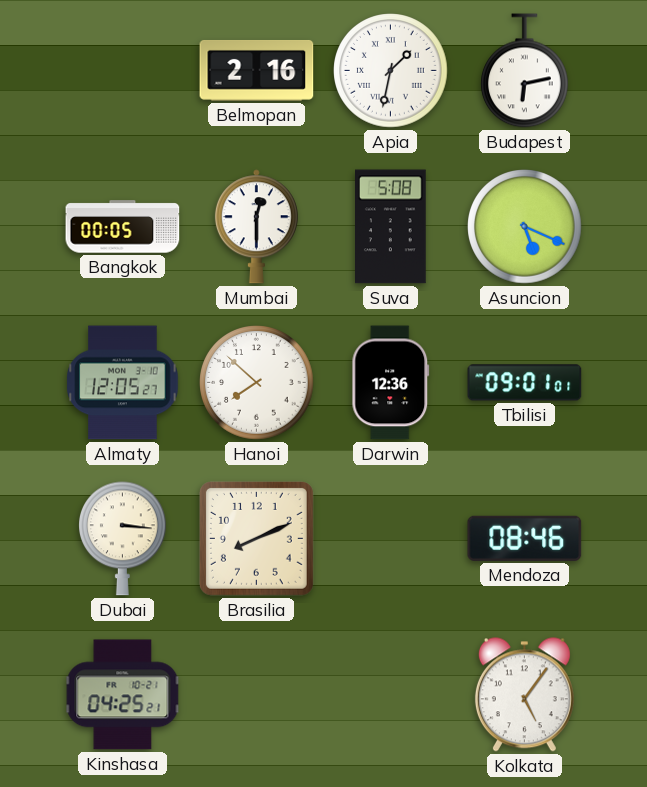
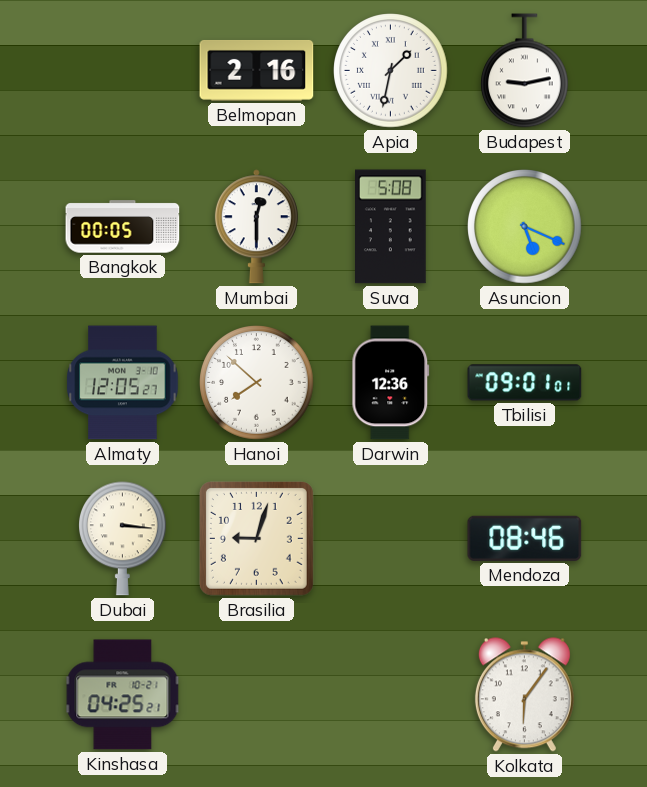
Budapest: 6:13 -> 9:13
Brasilia: 8:11 -> 9:03
Kolkata: 5:06 -> 6:06
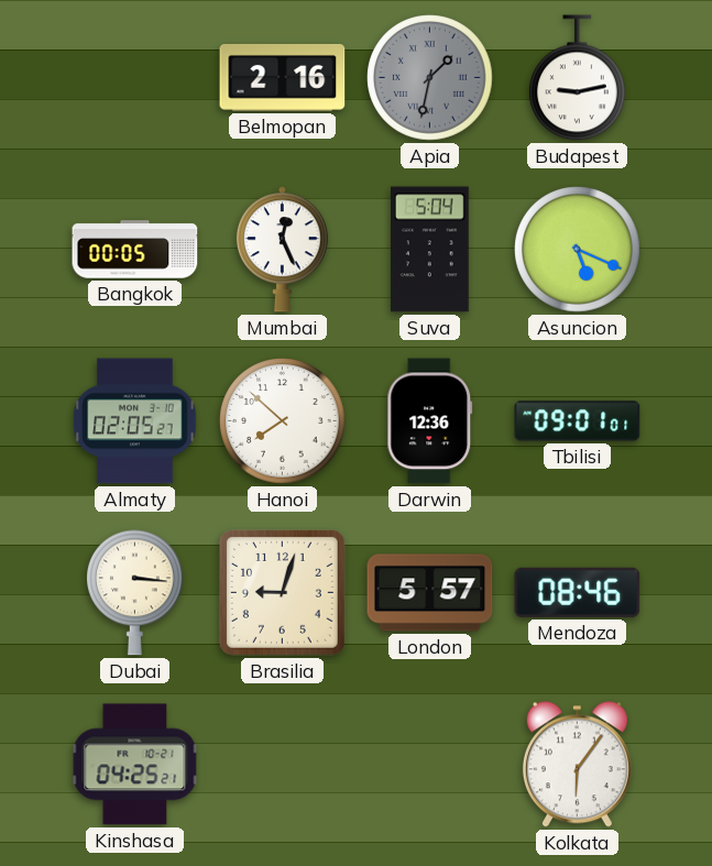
Apia dial: white -> grey
Mumbai: 12:30 -> 12:26
Suva: 5:08 -> 5:04
Almaty: 12:05 -> 02:05
London: none -> 5:57
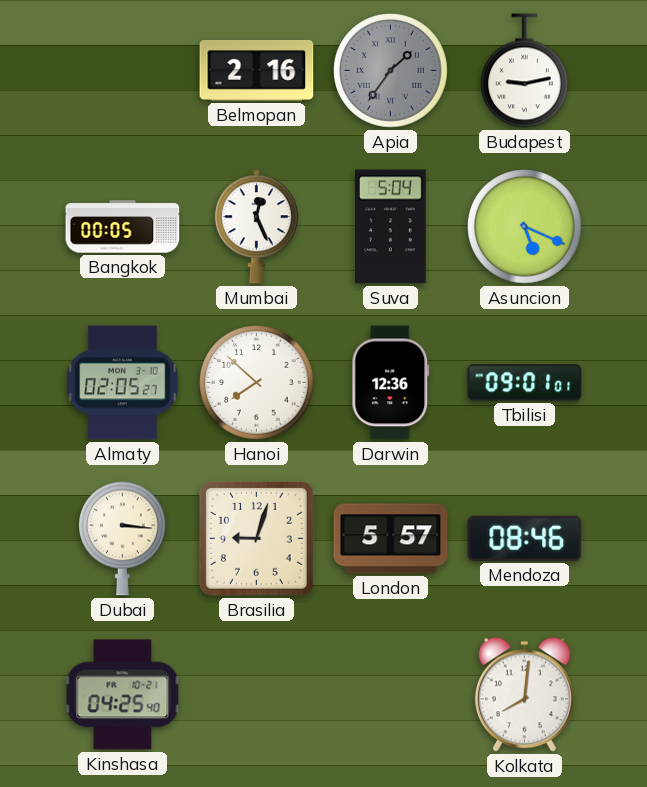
Apia: 1:32 -> 1:36
Kinshasa: 04:25:21 -> 04:25:40
Kolkata: 6:06 -> 8:01
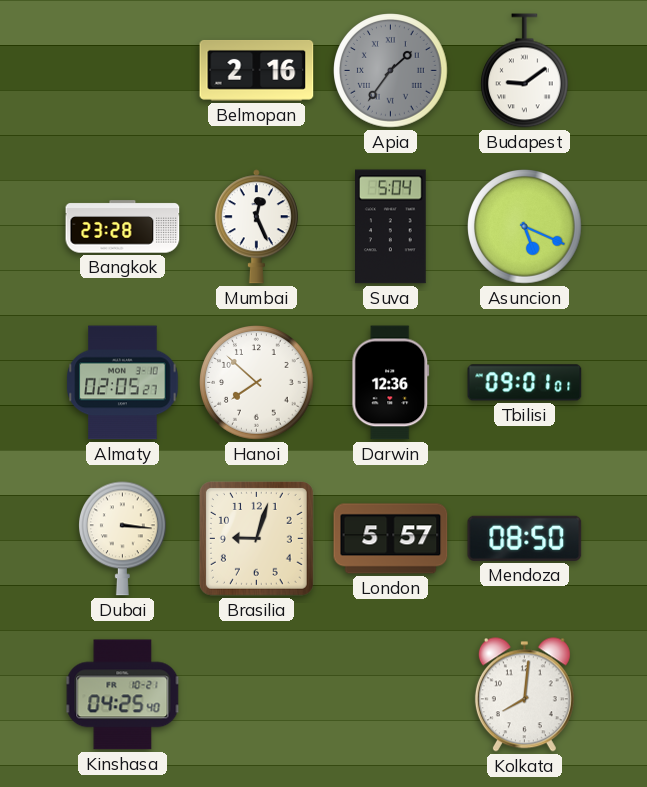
Budapest: 9:13 -> 9:09
Bangkok: 00:05 -> 23:28
Mendoza: 08:46 -> 08:50
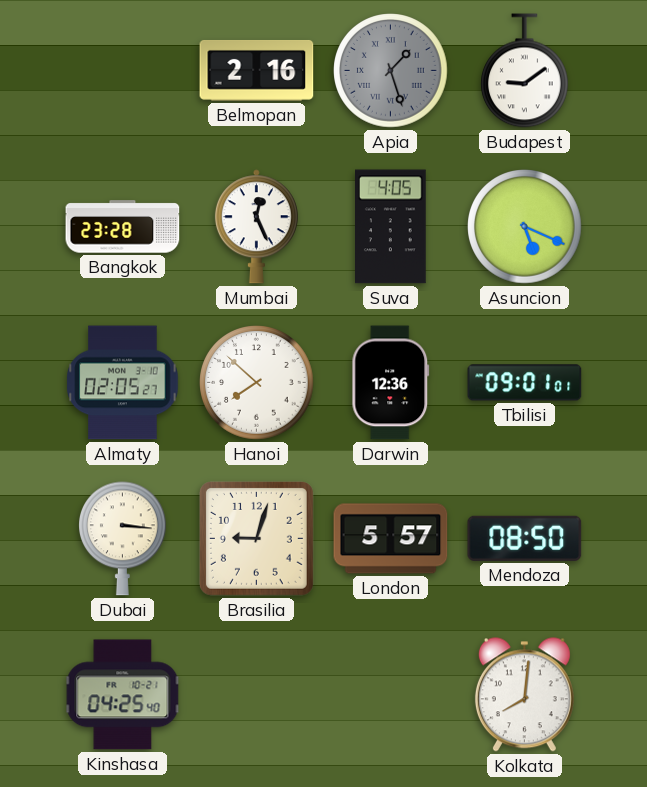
Apia: 1:36 -> 1:27
Suva: 5:04 -> 4:05
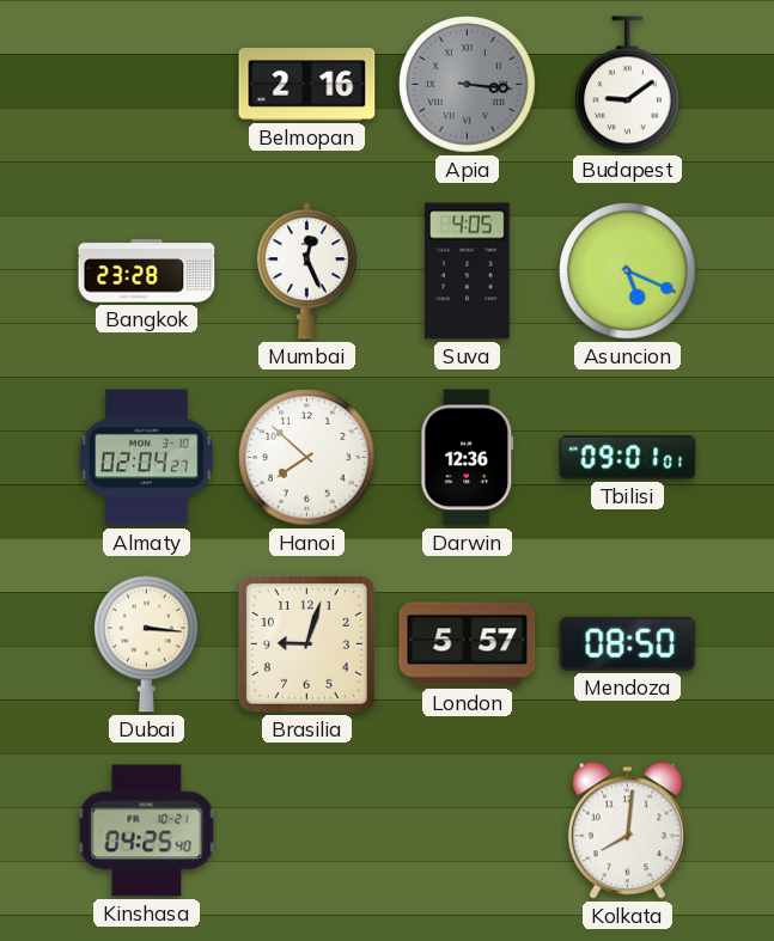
Apia: 1:27 -> 3:16
Almaty: 02:05 -> 02:04
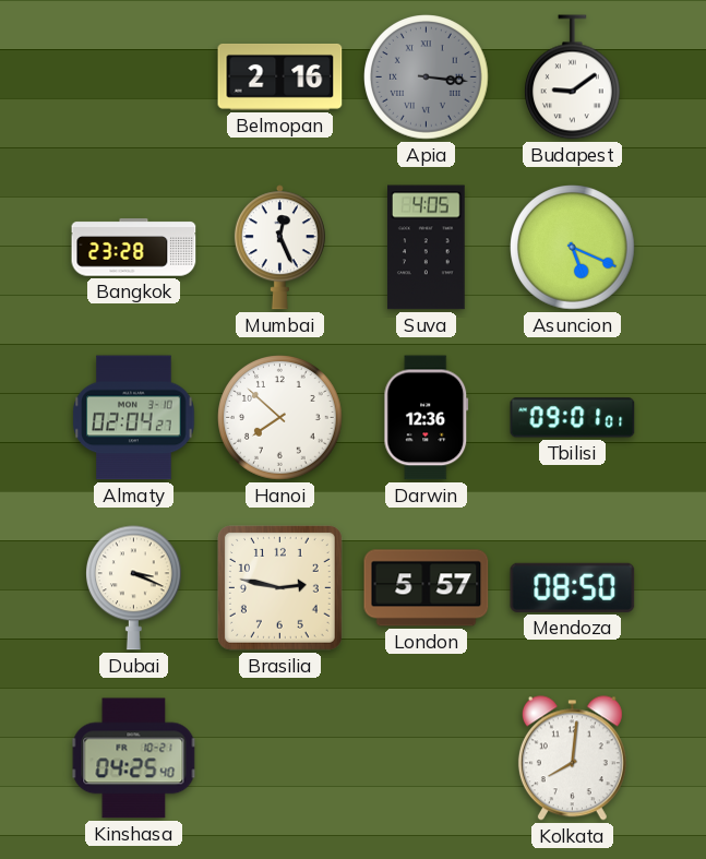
Dubai: 3:16 -> 3:19
Brasilia: 9:03 -> 2:47
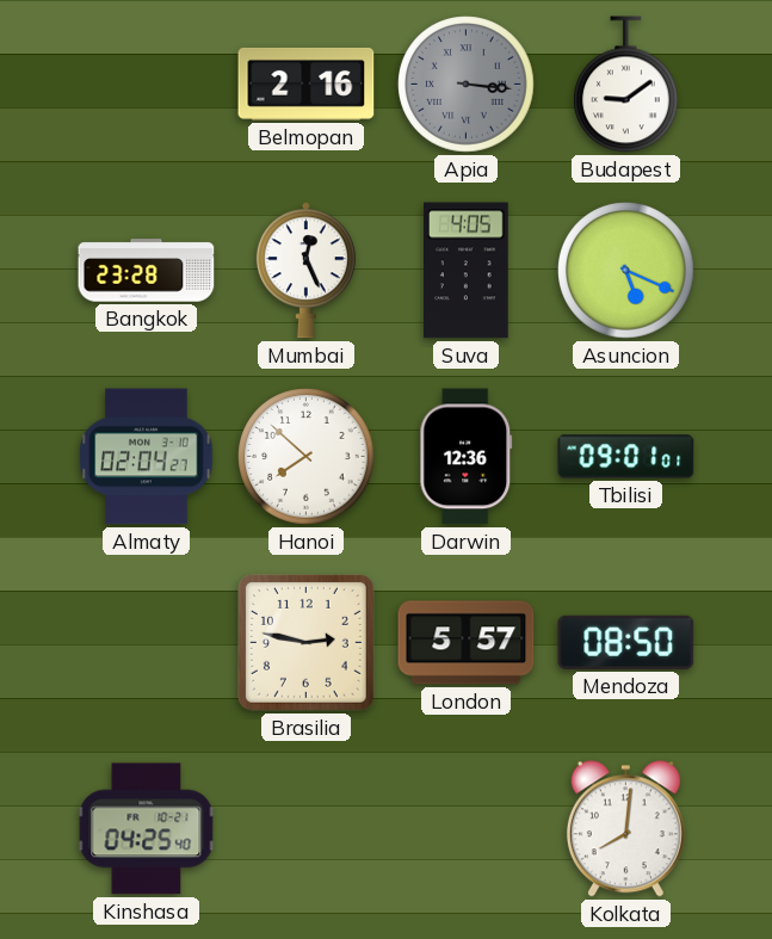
Dubai: 3:19 -> none
